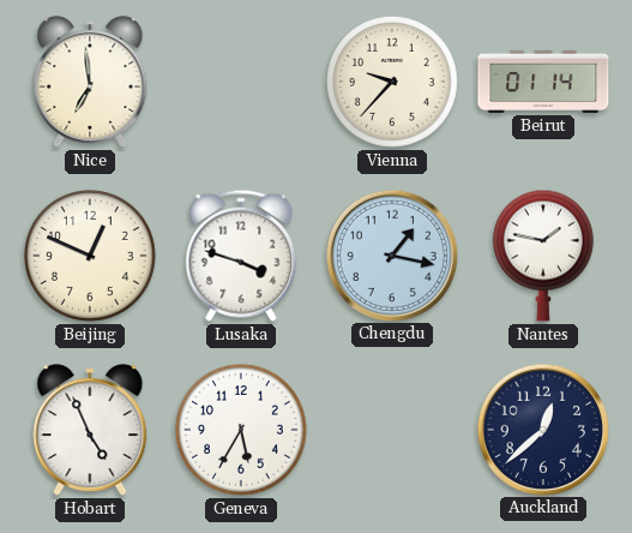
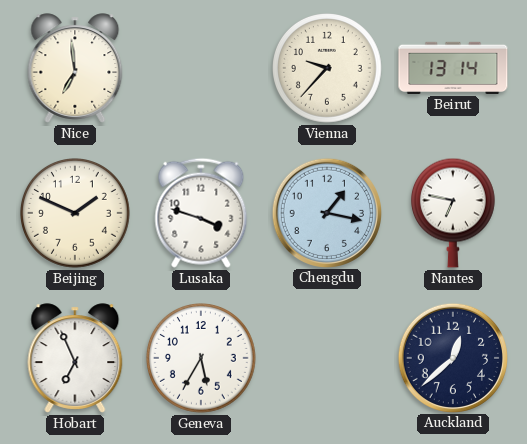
Beirut: 01:14 -> 13:14
Beijing: 12:49 -> 1:49
Nantes: 1:47 -> 6:47
Hobart: 4:56 -> 6:56
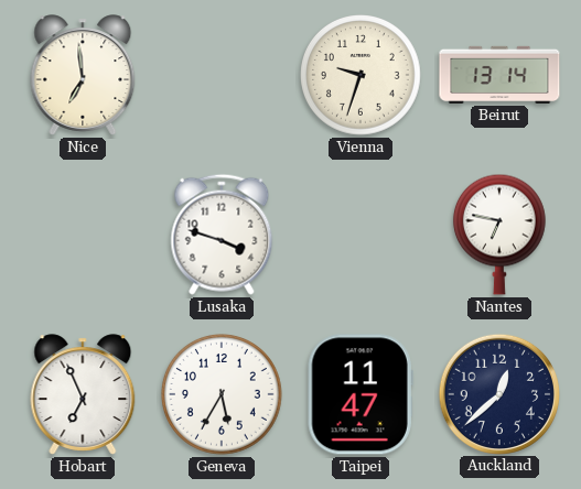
Vienna: 9:37 -> 9:33
Beijing: 1:49 -> none
Chengdu: 1:17 -> none
Taipei: none -> 11:47
